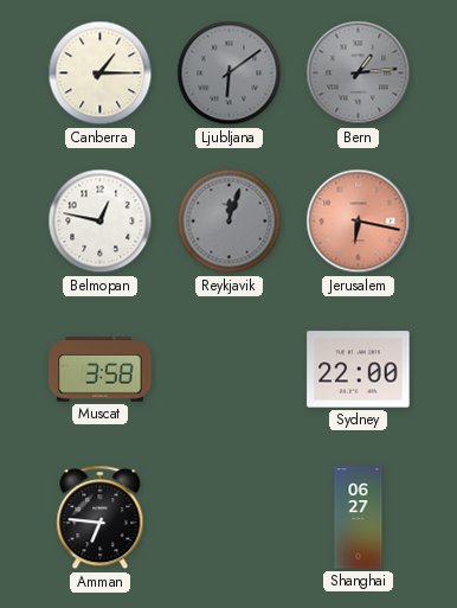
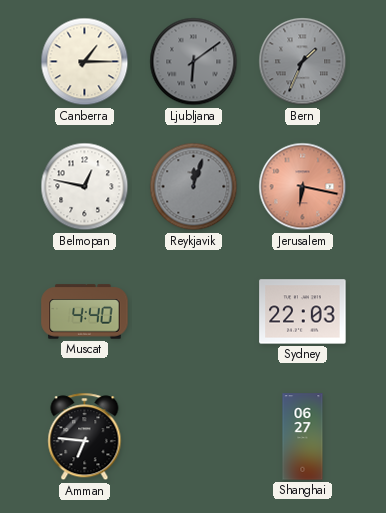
Bern: 1:14 -> 1:34
Muscat: 3:58 -> 4:40
Sydney: 22:00 -> 22:03
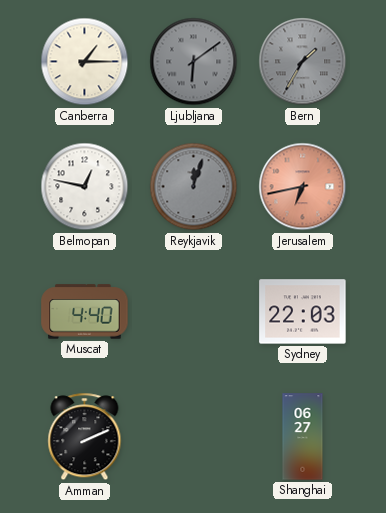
Bern: 1:34 -> 1:35
Jerusalem: 6:17 -> 6:43
Amman: 6:46 -> 2:11
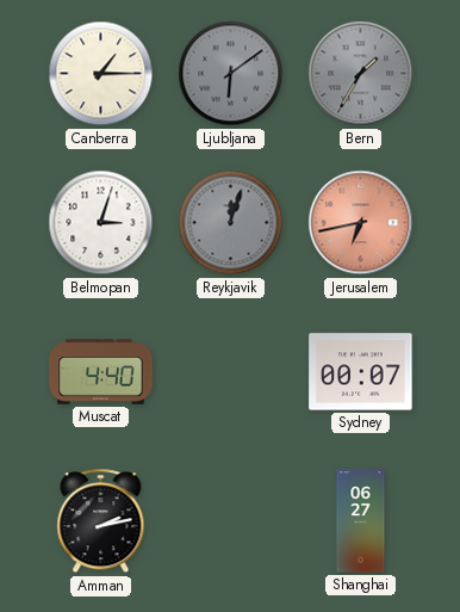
Belmopan: 12:47 -> 3:03
Sydney: 22:03 -> 00:07
Amman: 2:11 -> 2:13
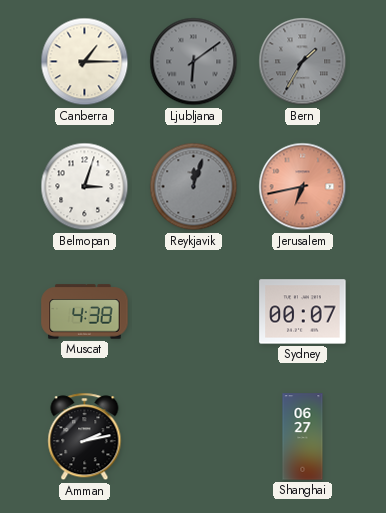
Muscat: 4:40 -> 4:38
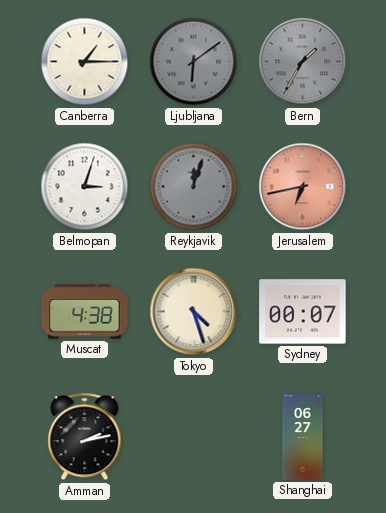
Tokyo: none -> 4:27
